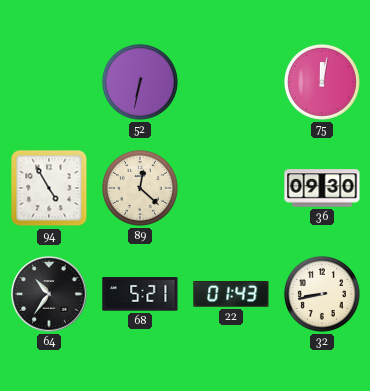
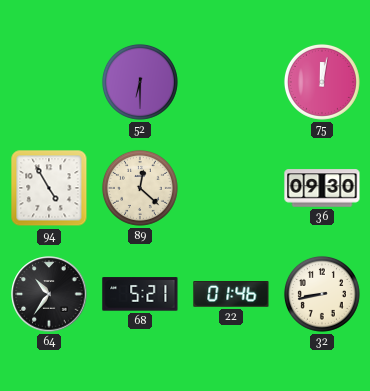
52: 6:32 -> 6:30
22: 01:43 -> 01:46
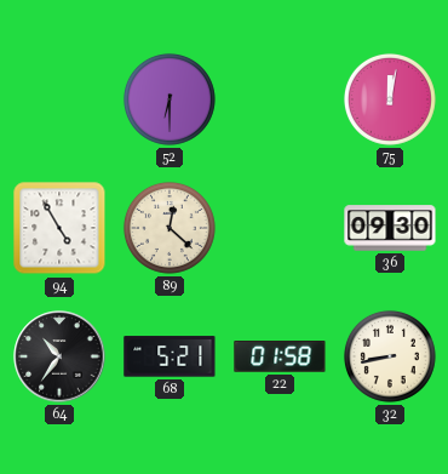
22: 01:46 -> 01:58
